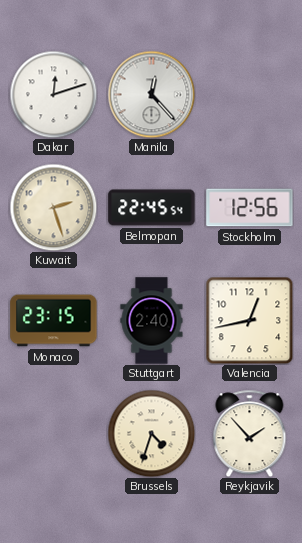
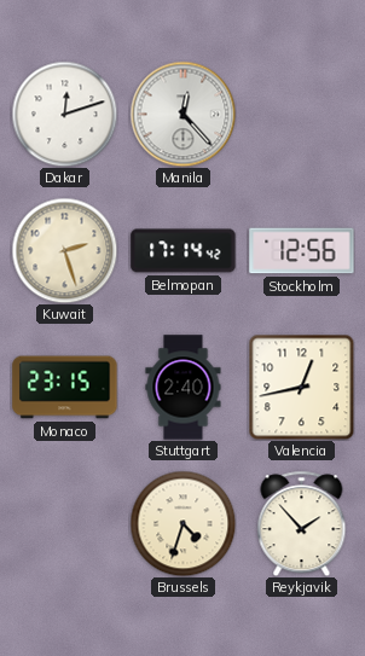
Belmopan: 22:45 -> 17:14
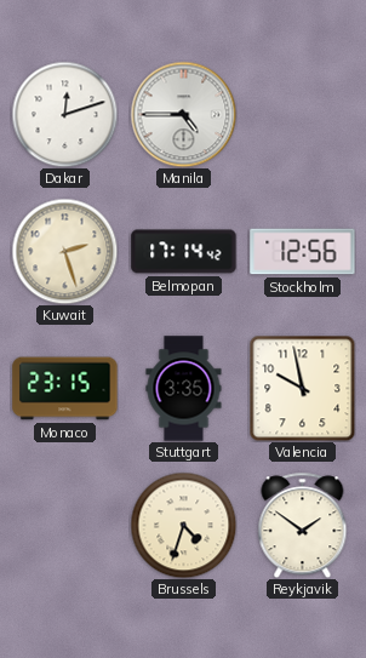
Manila: 12:23 -> 4:45
Stuttgart: 2:40 -> 3:35
Valencia: 12:43 -> 9:58
Reykjavik: 1:53 -> 1:51
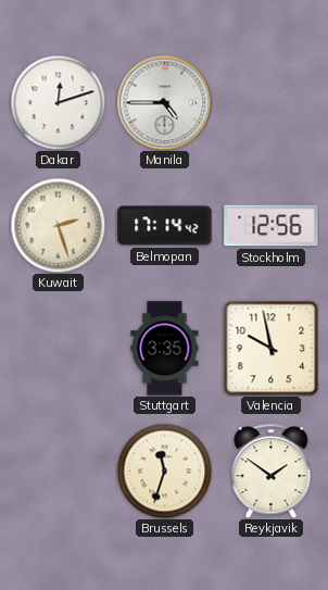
Monaco: 23:15 -> none
Brussels: 4:33 -> 11:33
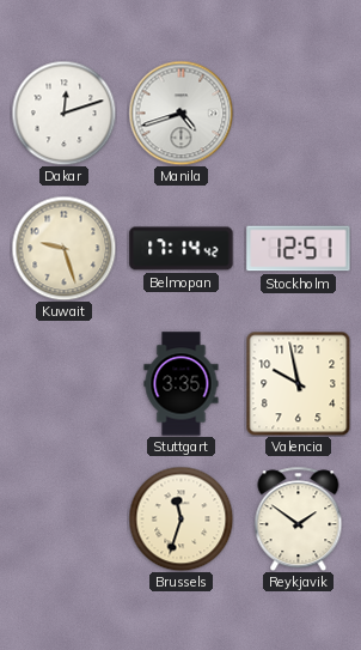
Manila: 4:45 -> 4:42
Kuwait: 2:27 -> 9:27
Stockholm: 12:56 -> 12:51
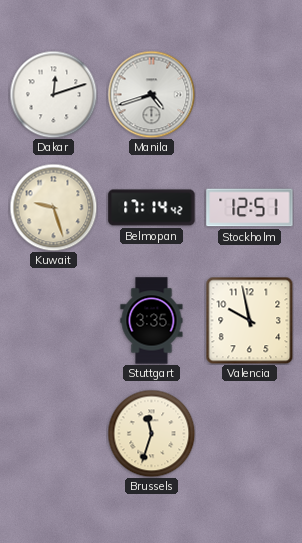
Reykjavik: 1:51 -> none
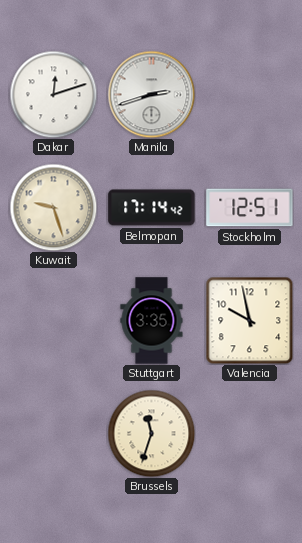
Manila: 4:42 -> 2:42
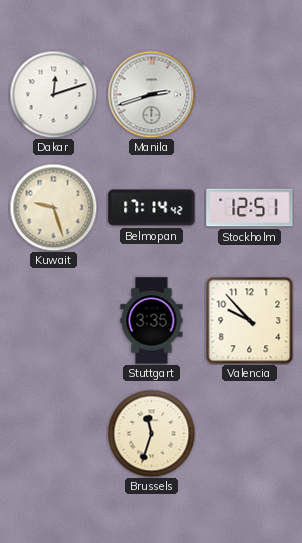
Valencia: 9:58 -> 9:53
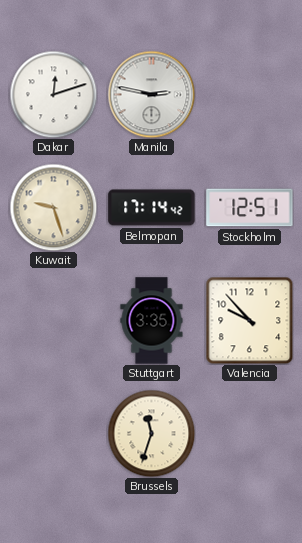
Manila: 2:42 -> 2:47
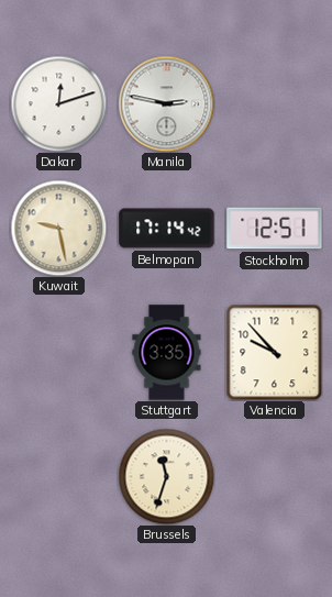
Kuwait: 9:27 -> 9:28
